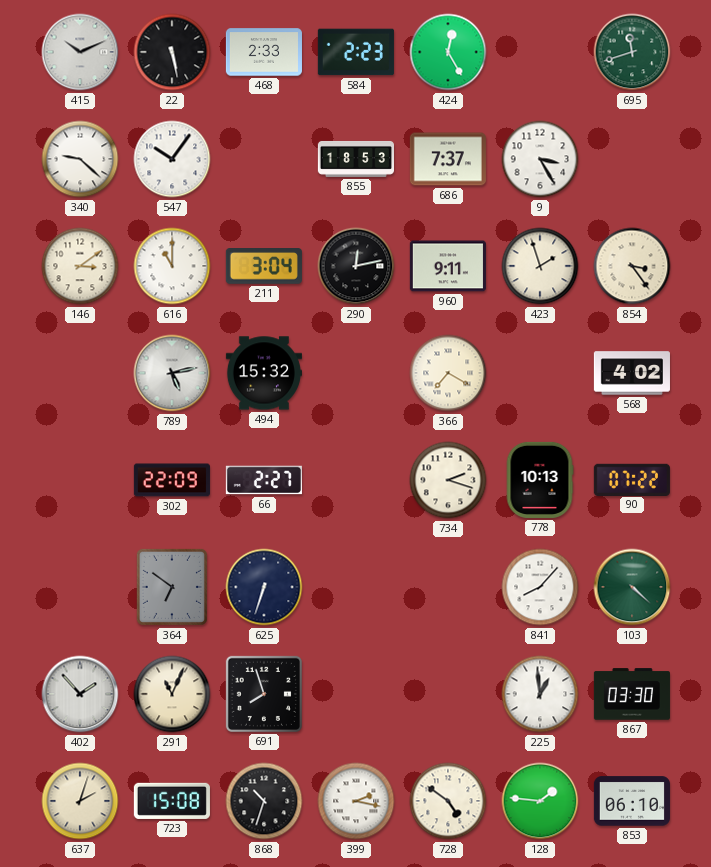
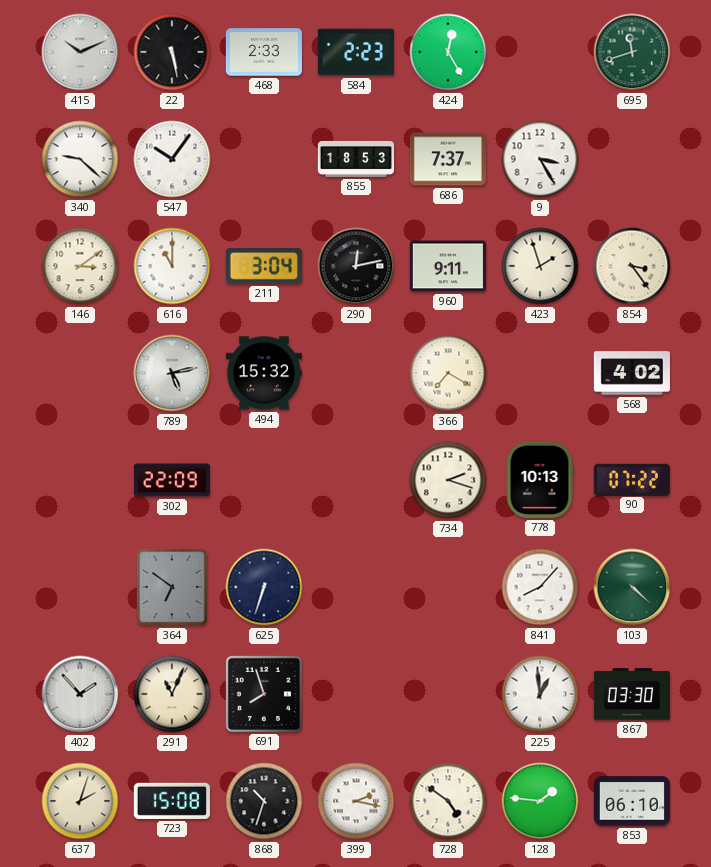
66: 2:27 -> none
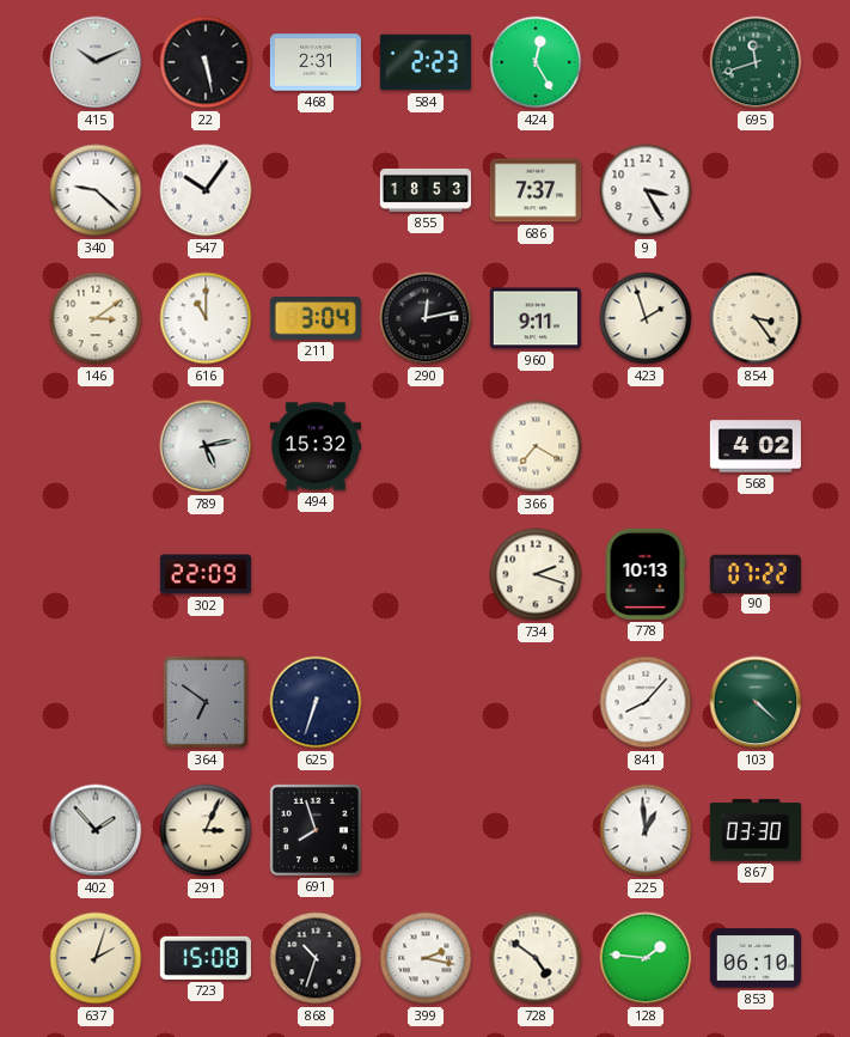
468: 2:33 -> 2:31
291: 11:04 -> 3:04
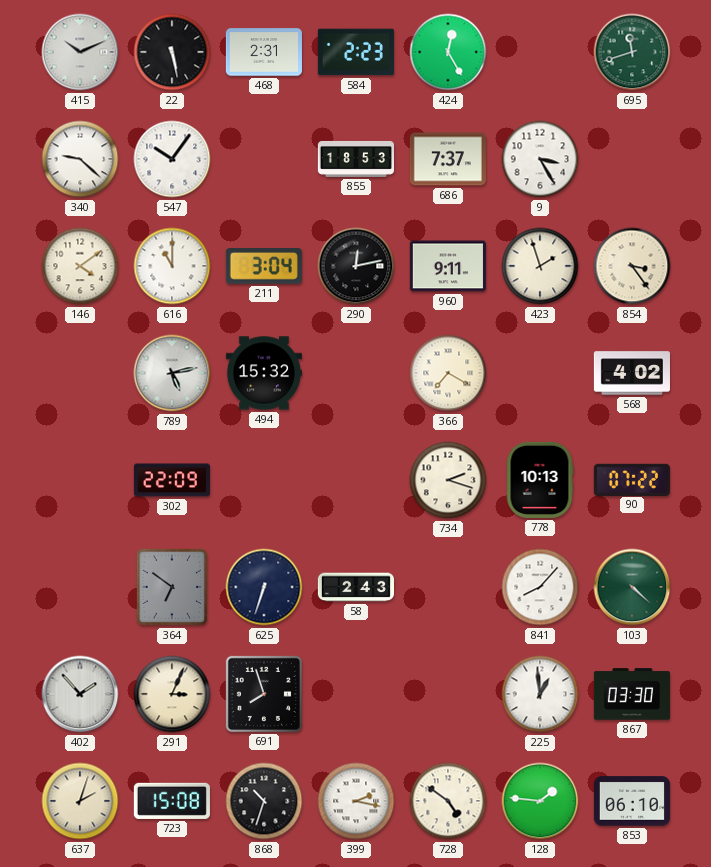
146: 3:09 -> 4:09
58: none -> 2:43
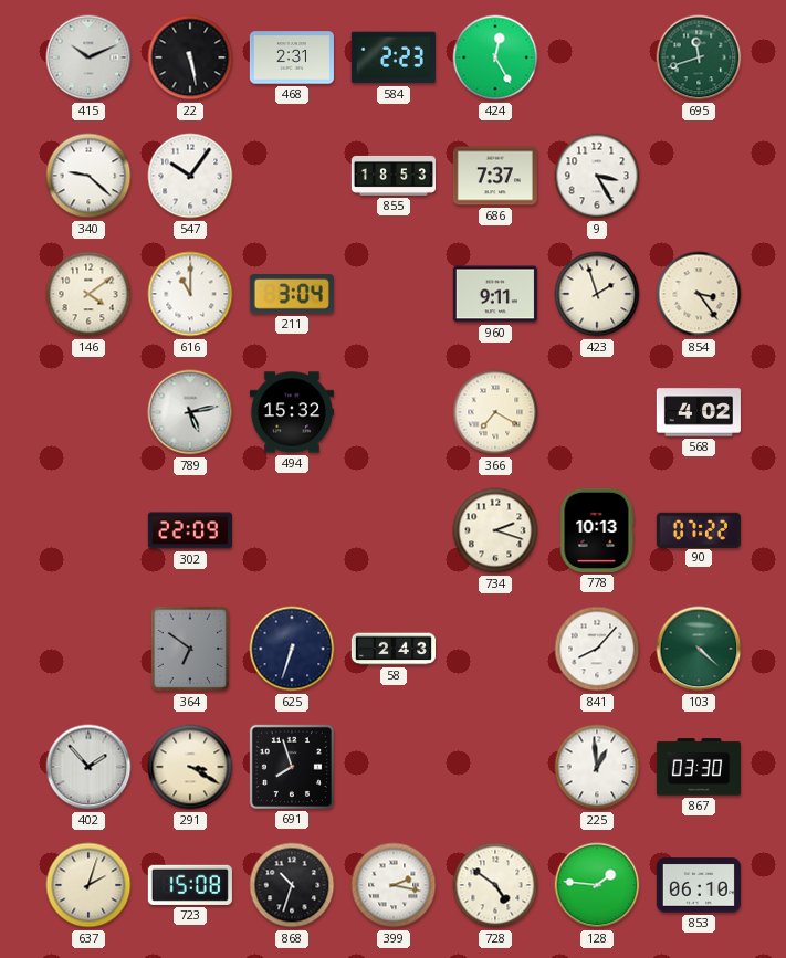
290: 12:13 -> none
291: 3:04 -> 3:20
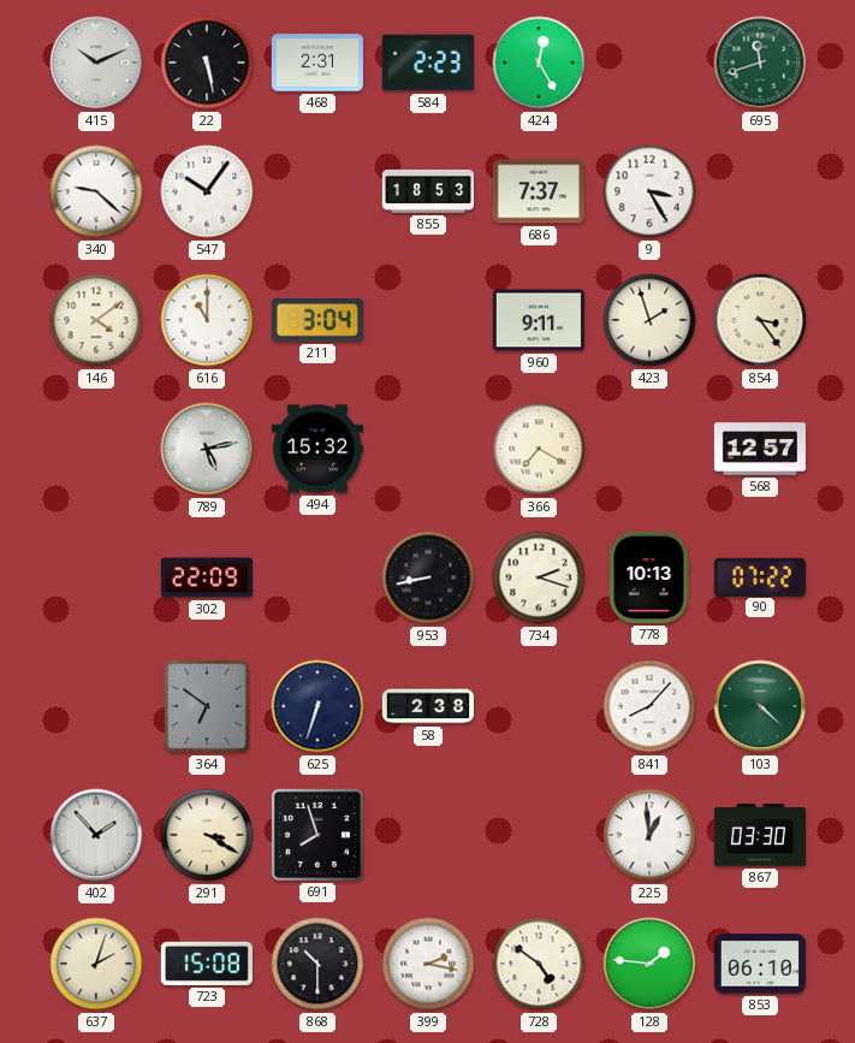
568: 4:02 -> 12:57
953: none -> 8:43
58: 2:43 -> 2:38
868: 10:33 -> 10:30
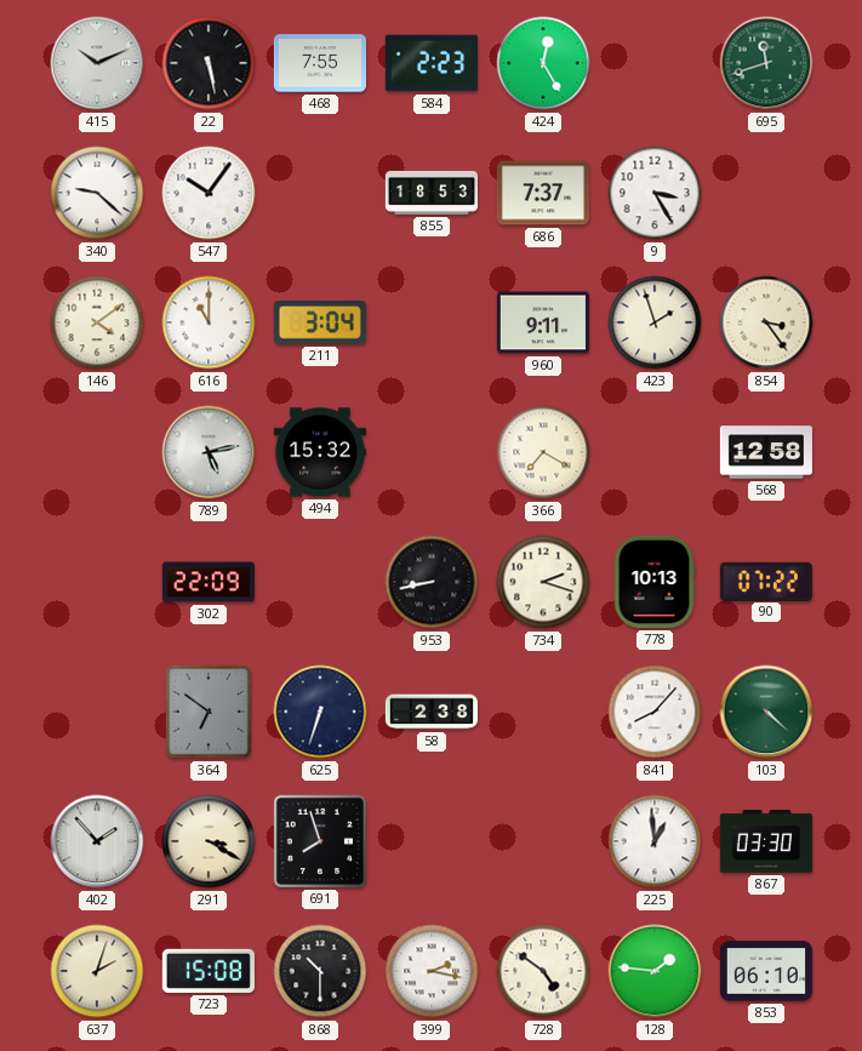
468: 2:31 -> 7:55
568: 12:57 -> 12:58
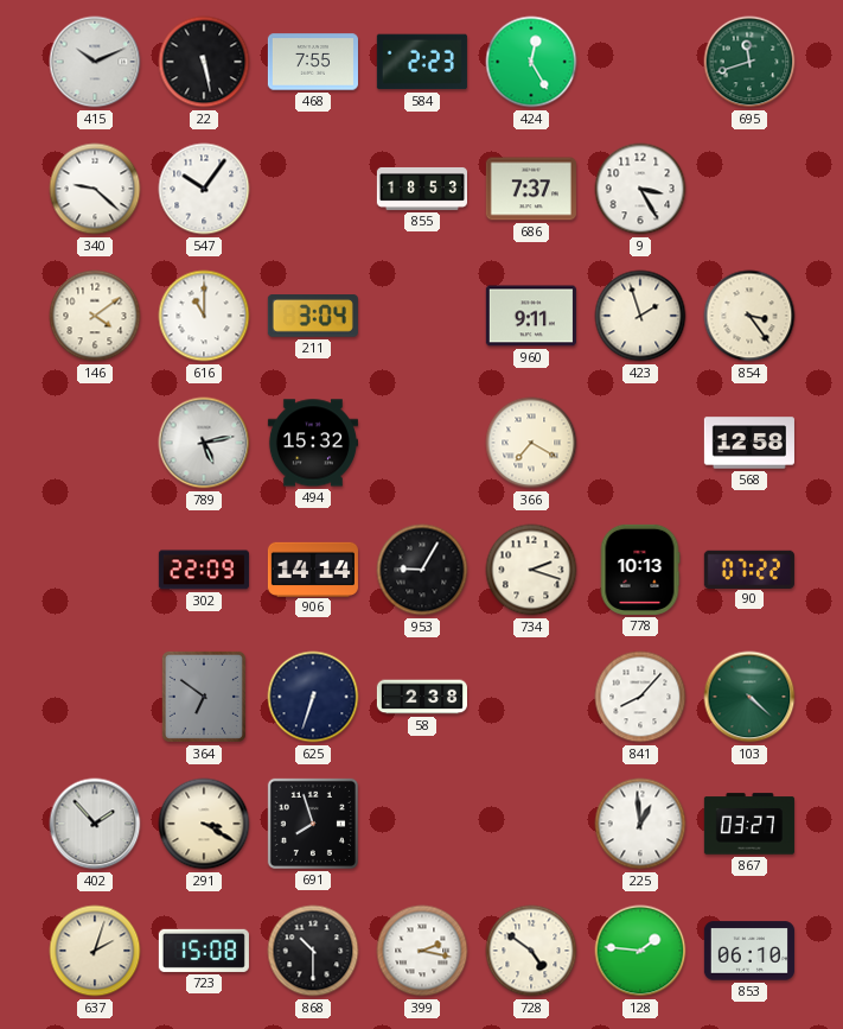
906: none -> 14:14
953: 8:43 -> 9:05
867: 03:30 -> 03:27
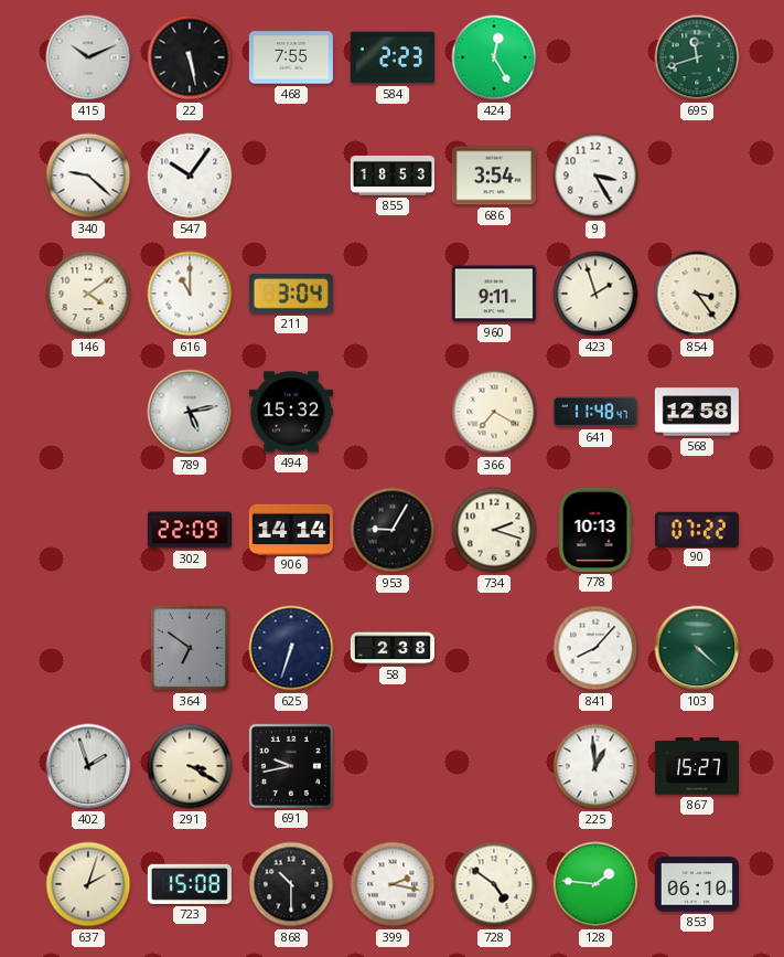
686: 7:37 -> 3:54
641: none -> 11:48
402: 1:53 -> 1:57
691: 7:57 -> 9:43
867: 03:27 -> 15:27
